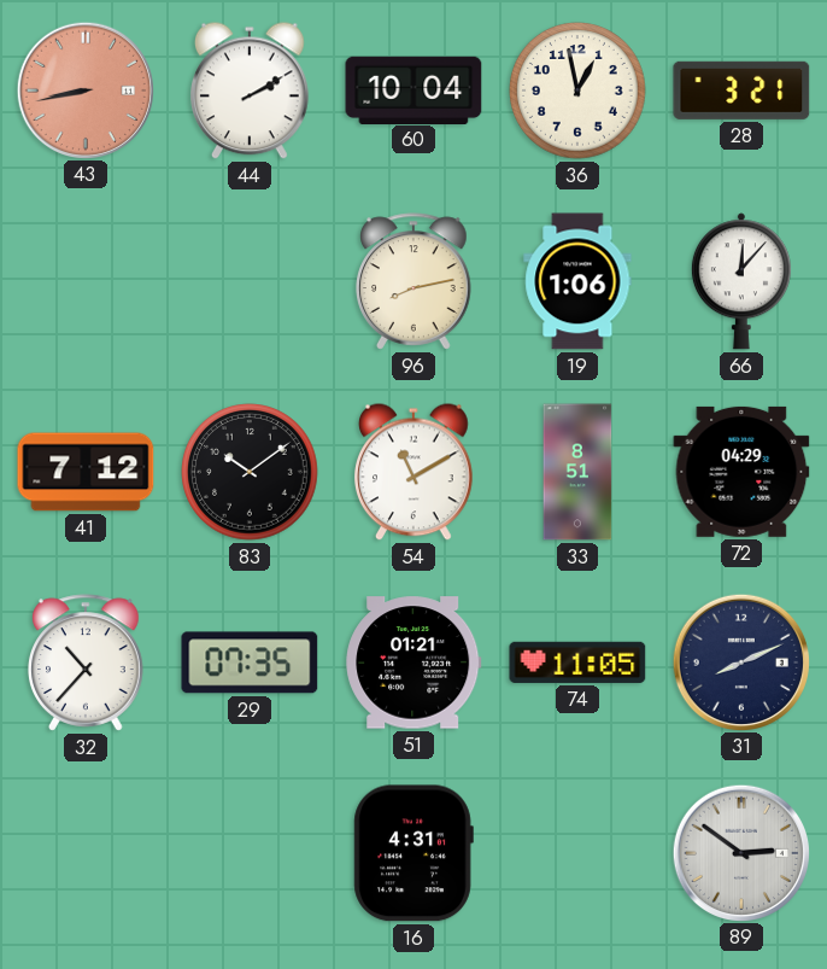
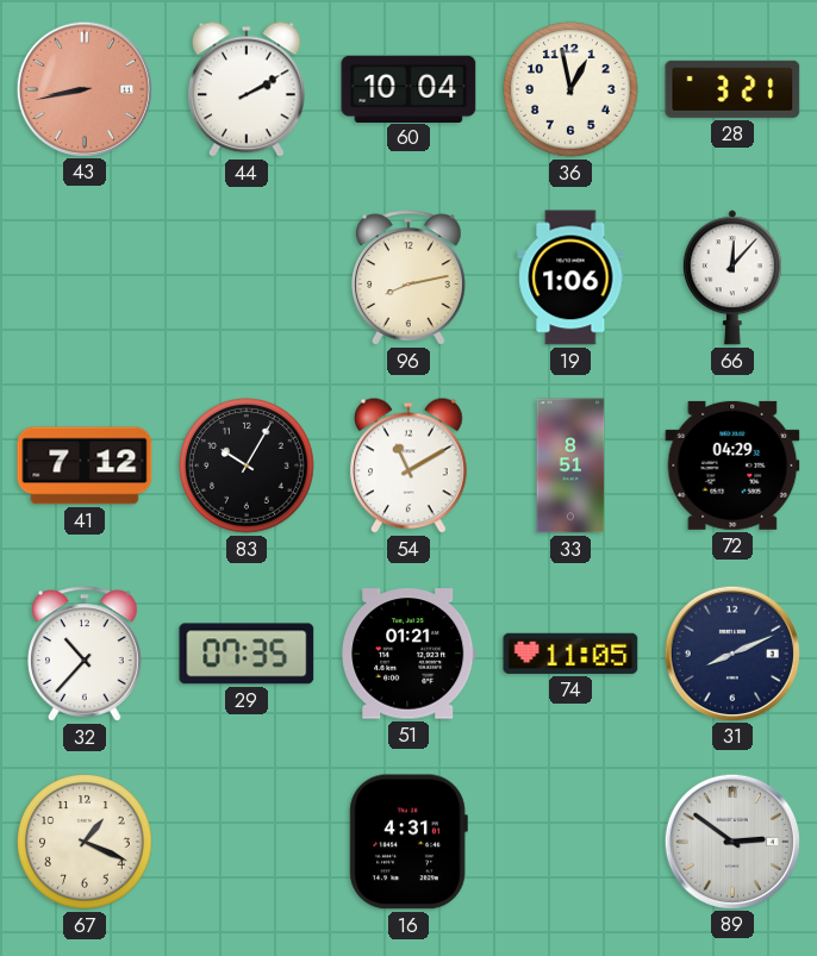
83: 10:09 -> 10:05
67: none -> 1:19
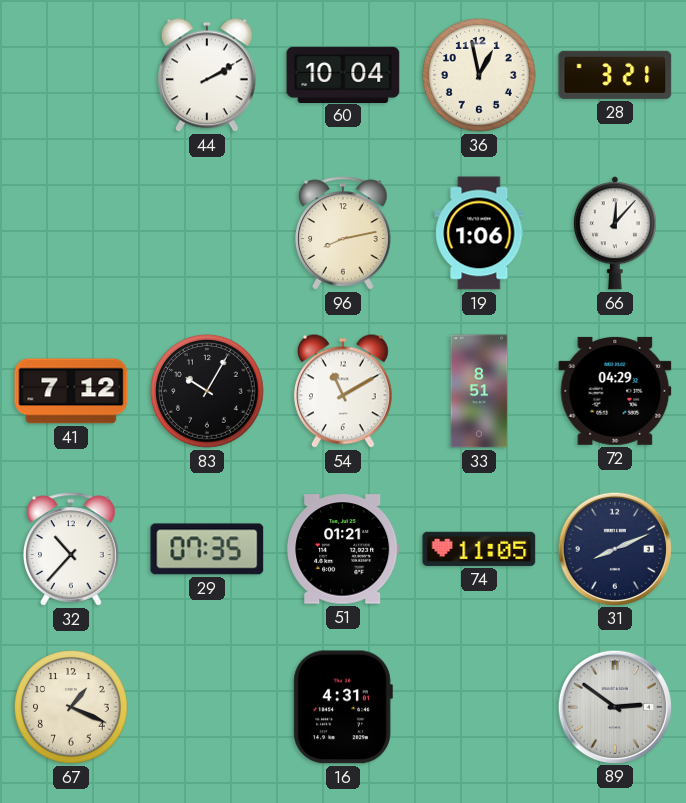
43: 8:43 -> none
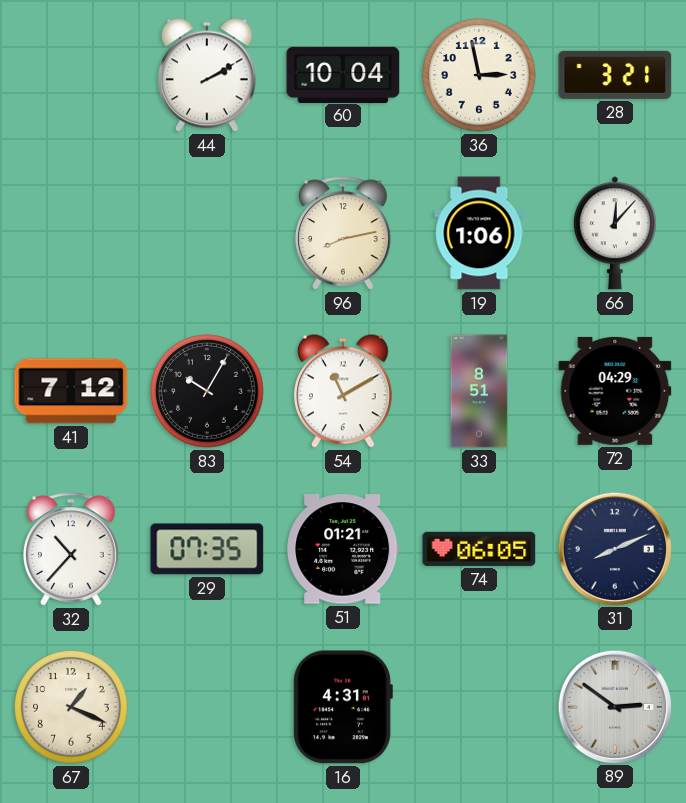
36: 12:58 -> 2:58
74: 11:05 -> 06:05
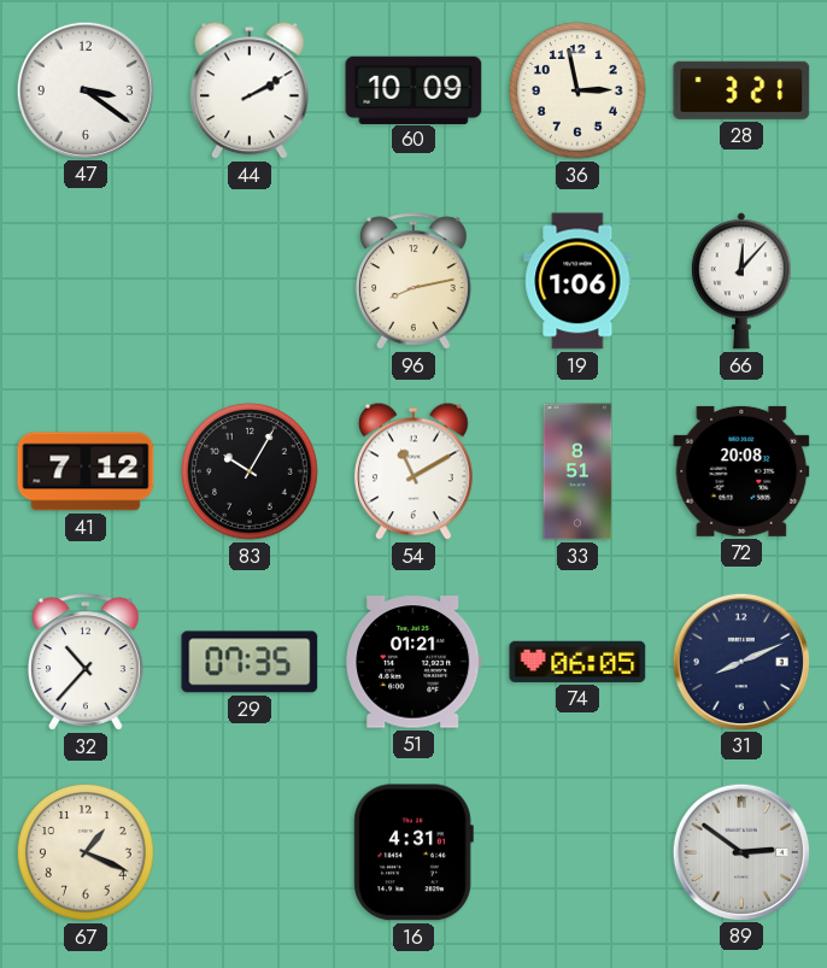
47: none -> 3:21
60: 10:04 -> 10:09
72: 04:29 -> 20:08
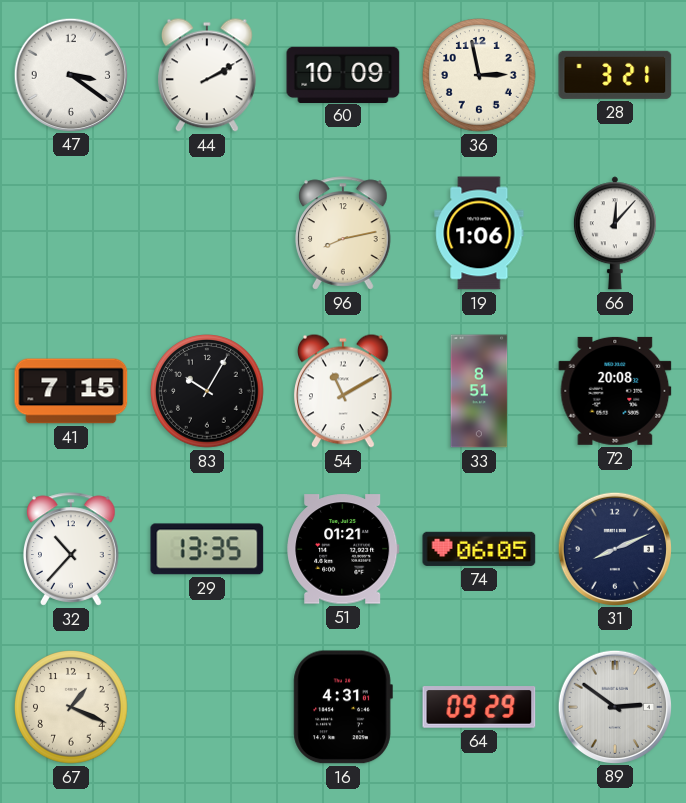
41: 7:12 -> 7:15
29: 07:35 -> 13:35
64: none -> 09:29
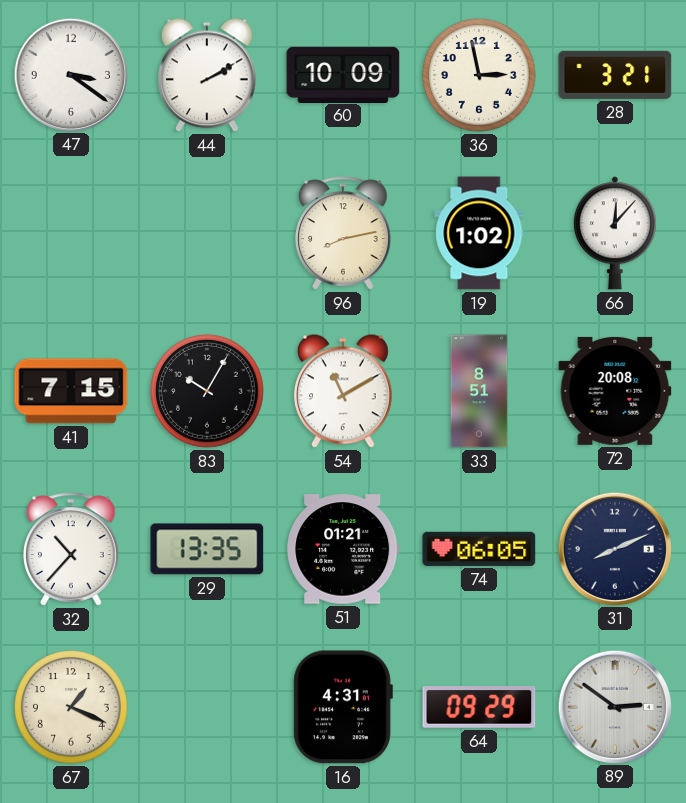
19: 1:06 -> 1:02
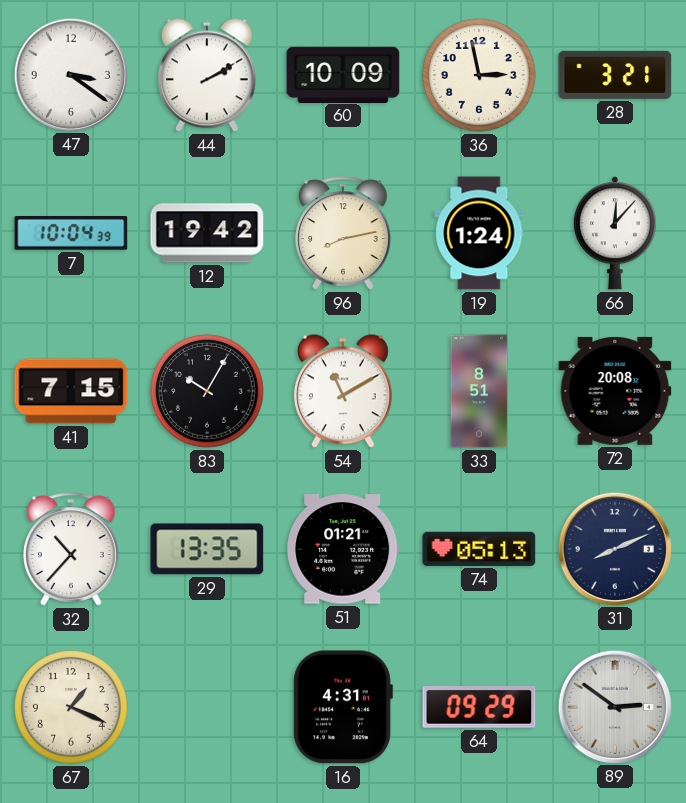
7: none -> 10:04
12: none -> 19:42
19: 1:02 -> 1:24
74: 06:05 -> 05:13
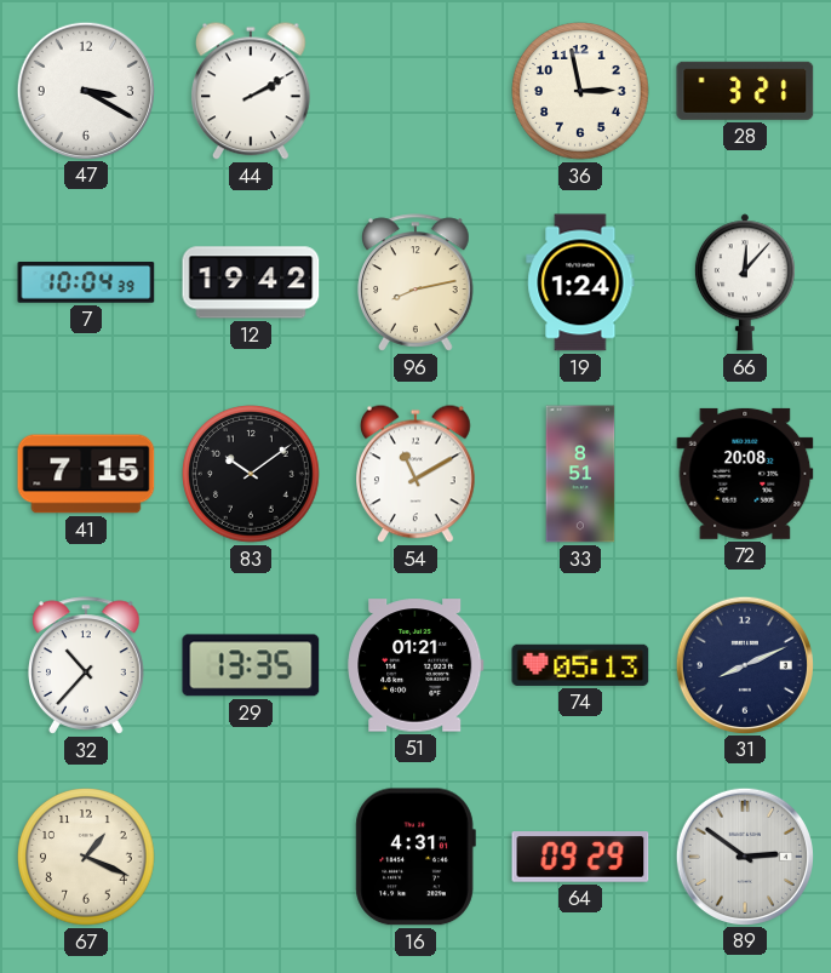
47: 3:21 -> 3:20
60: 10:09 -> none
83: 10:05 -> 10:09
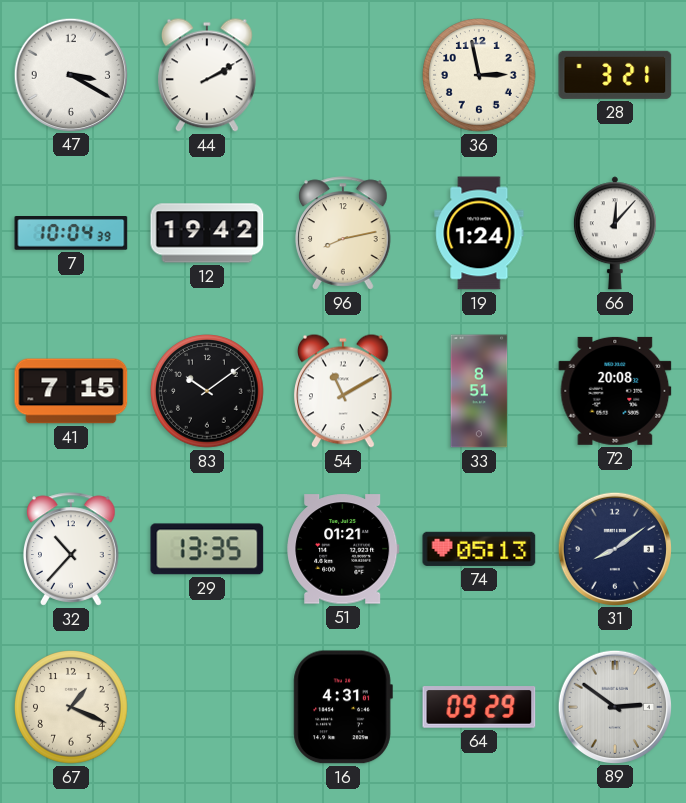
31: 8:11 -> 8:09
